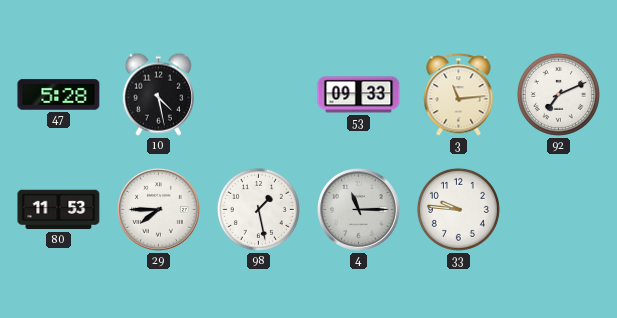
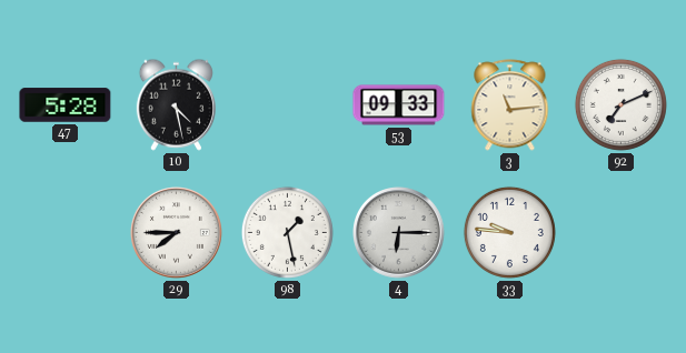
80: 11:53 -> none
4: 11:15 -> 6:15
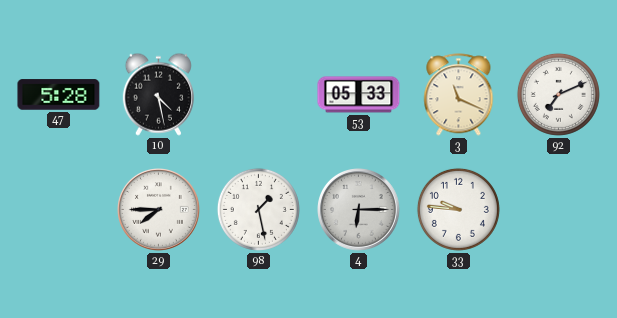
53: 09:33 -> 05:33
3: 11:14 -> 11:19
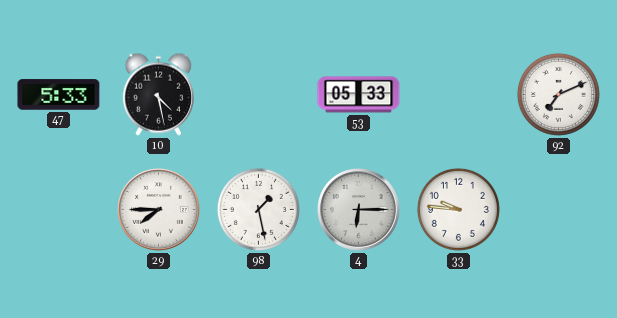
47: 5:28 -> 5:33
3: 11:19 -> none
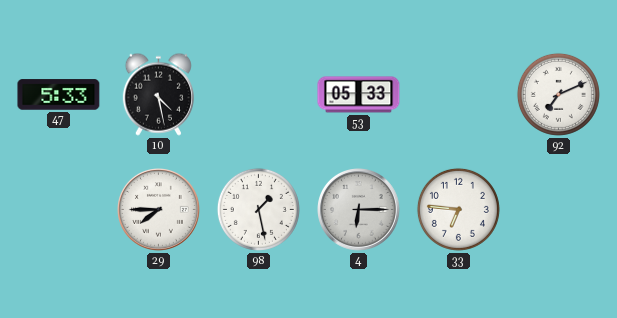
33: 9:46 -> 6:46
